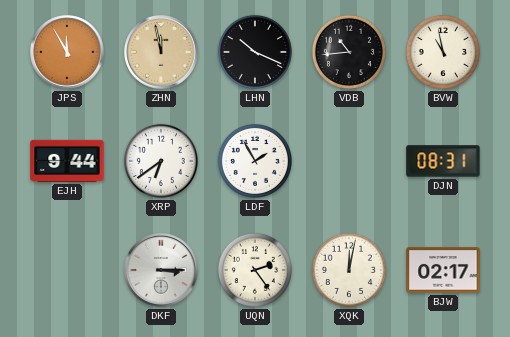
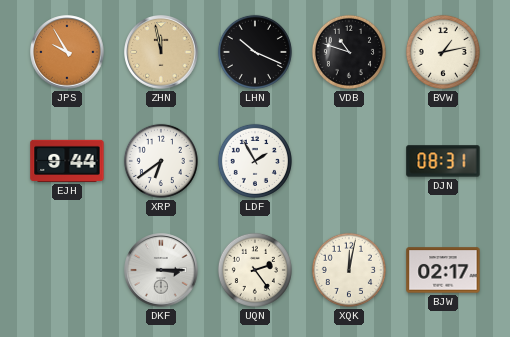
JPS: 11:55 -> 9:55
VDB: 10:44 -> 10:48
BVW: 10:58 -> 1:13
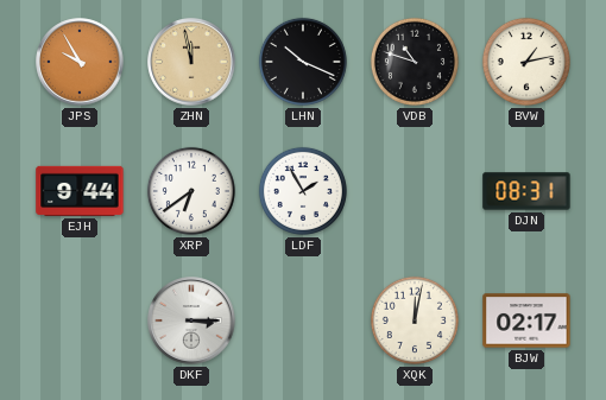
UQN: 2:24 -> none
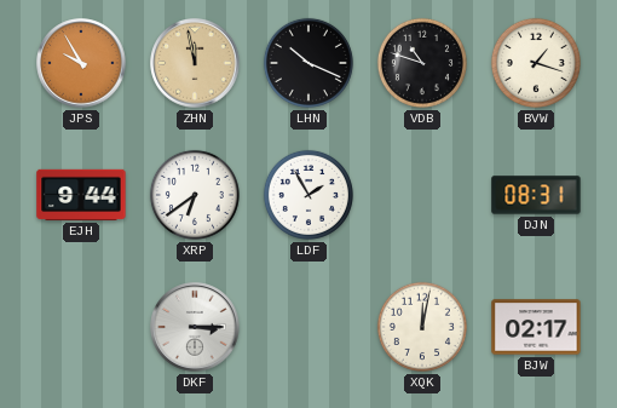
BVW: 1:13 -> 1:18
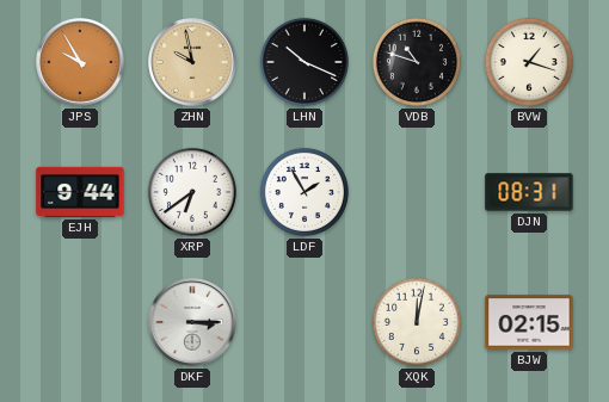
ZHN: 11:58 -> 9:58
BJW: 02:17 -> 02:15
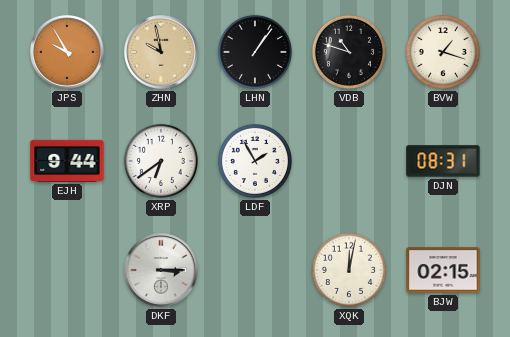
LHN: 10:19 -> 1:06
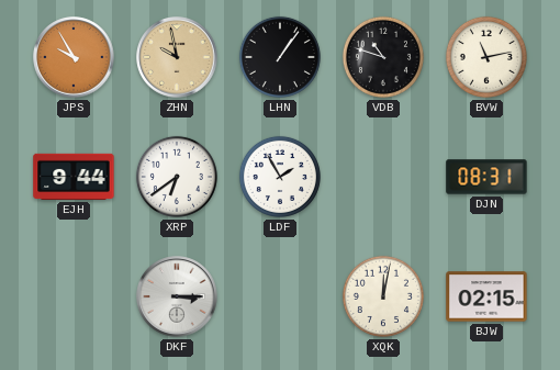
BVW: 1:18 -> 11:13
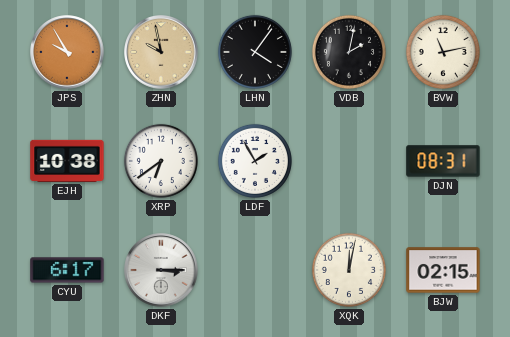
LHN: 1:06 -> 4:06
VDB: 10:48 -> 2:02
EJH: 9:44 -> 10:38
CYU: none -> 6:17
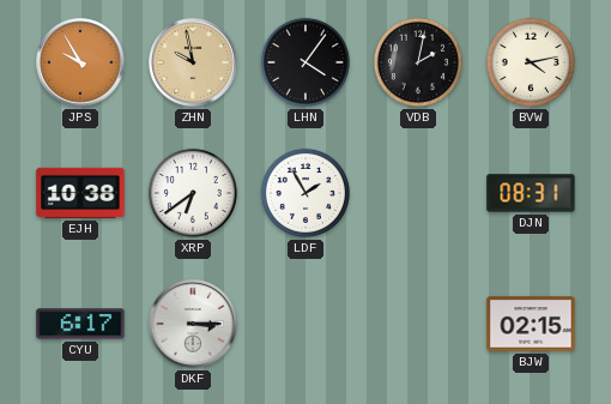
BVW: 11:13 -> 4:13
XQK: 12:02 -> none
